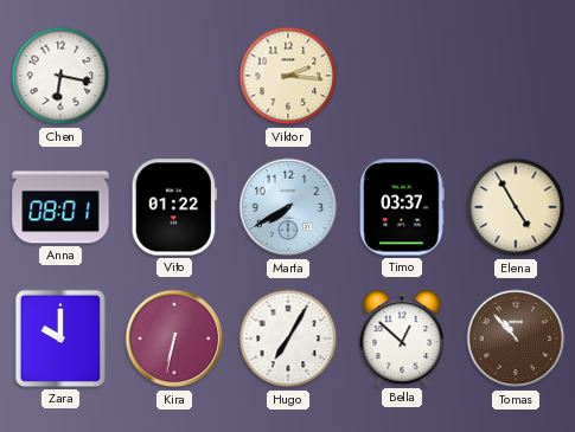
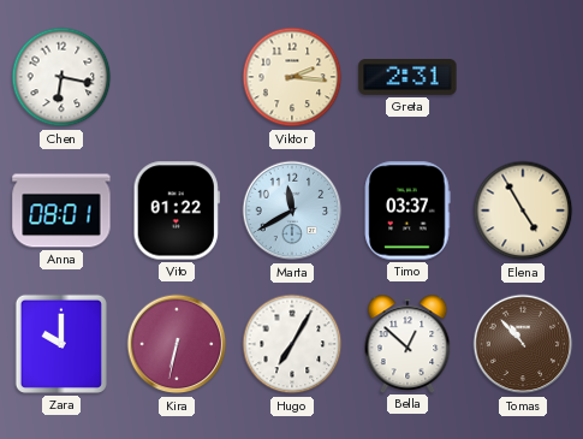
Greta: none -> 2:31
Marta: 7:40 -> 11:40
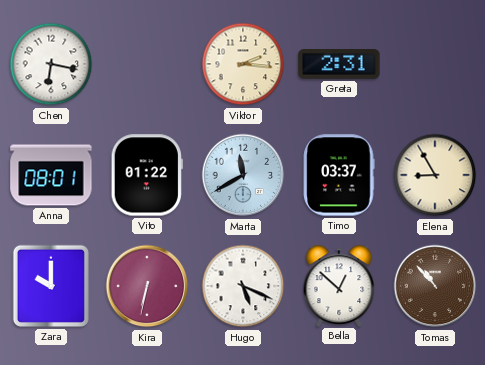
Elena: 4:55 -> 8:55
Hugo: 7:05 -> 5:19
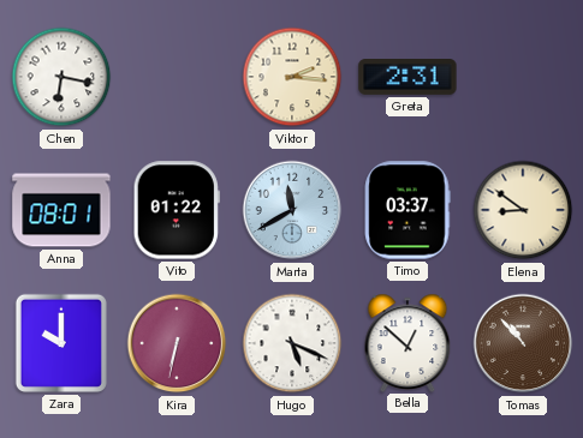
Elena: 8:55 -> 8:51
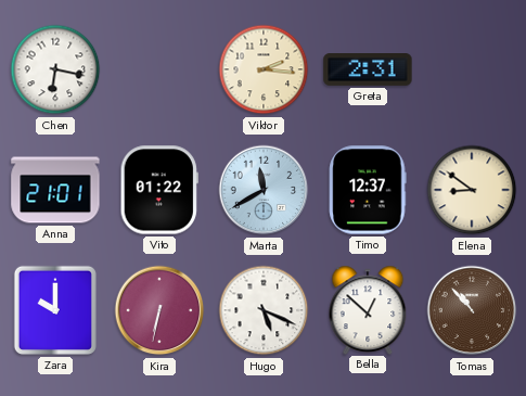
Anna: 08:01 -> 21:01
Timo: 03:37 -> 12:37
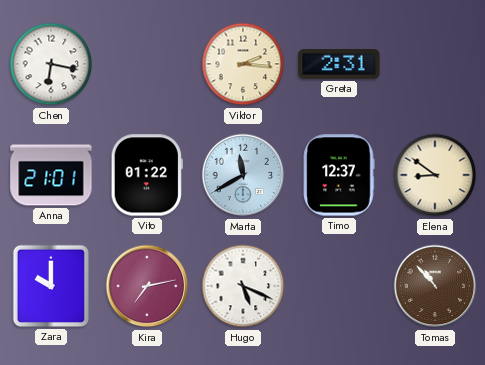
Kira: 6:32 -> 7:13
Bella: 12:52 -> none
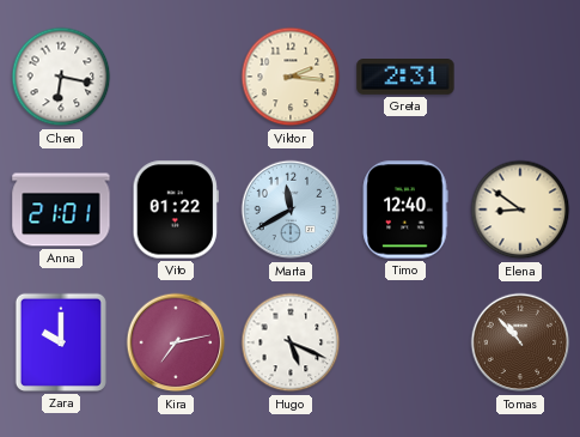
Timo: 12:37 -> 12:40
